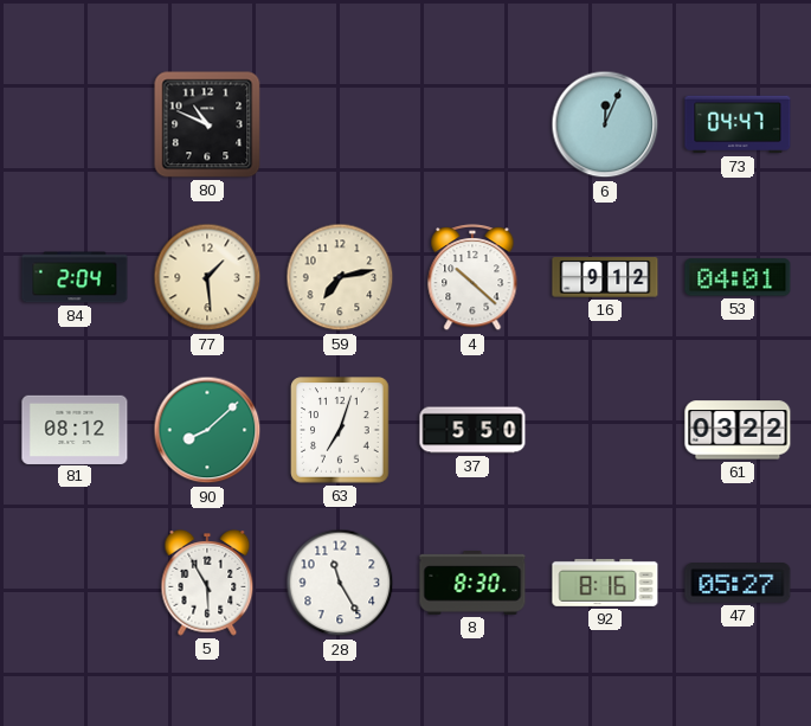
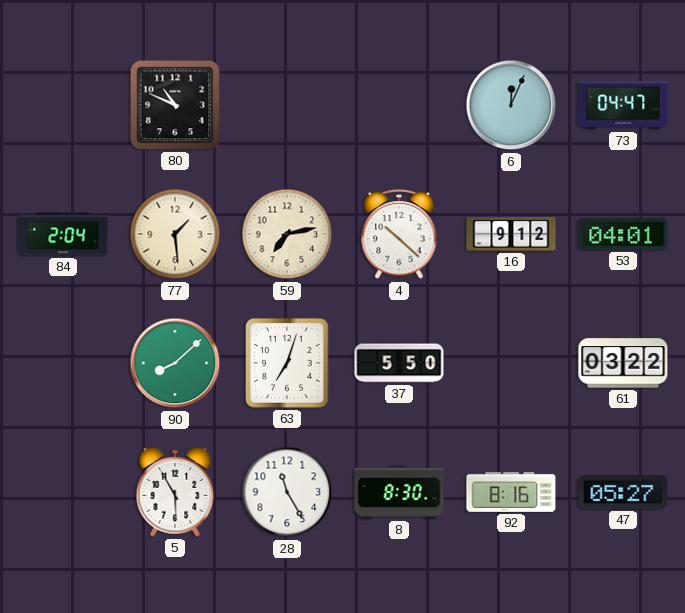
81: 08:12 -> none
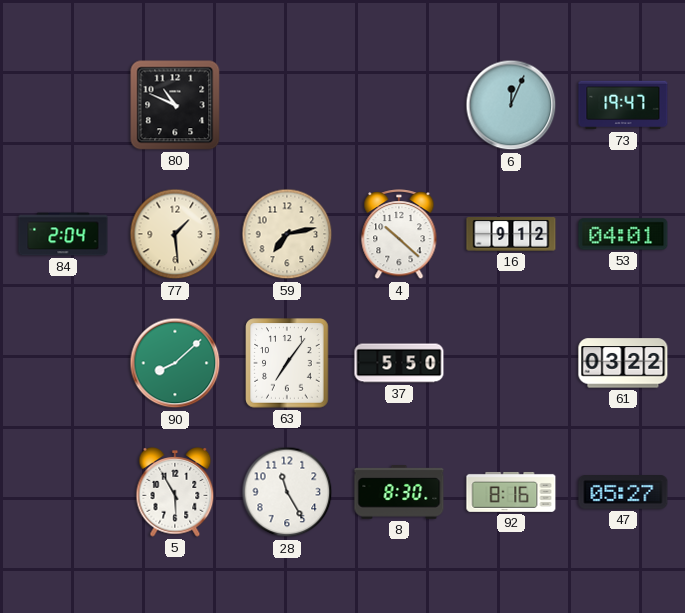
73: 04:47 -> 19:47
63: 7:03 -> 7:06
